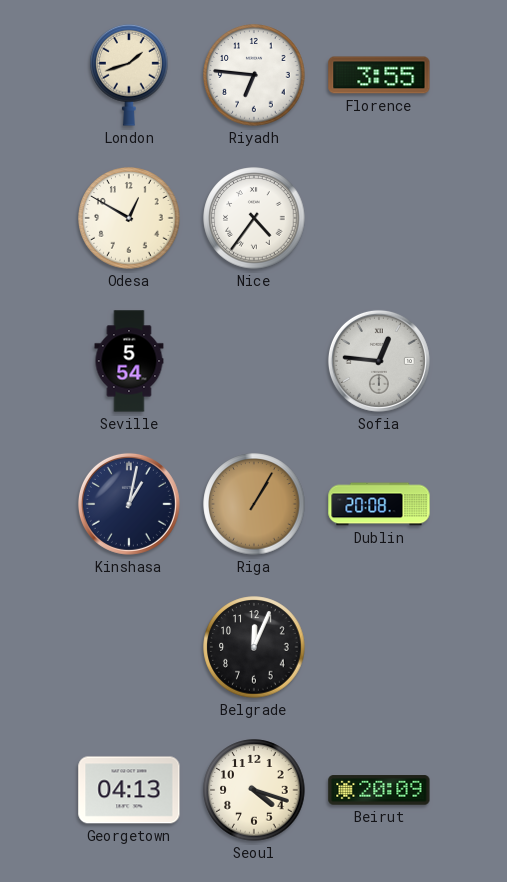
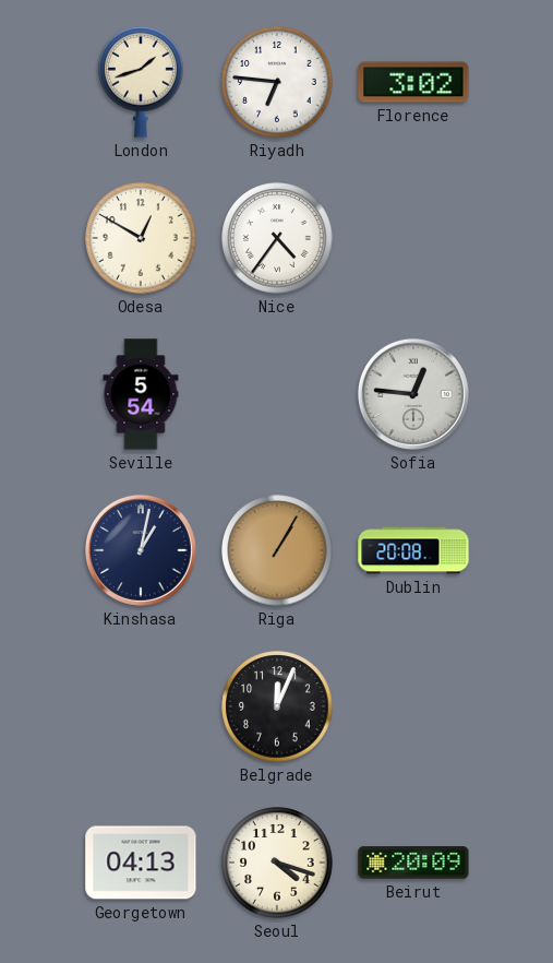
Florence: 3:55 -> 3:02
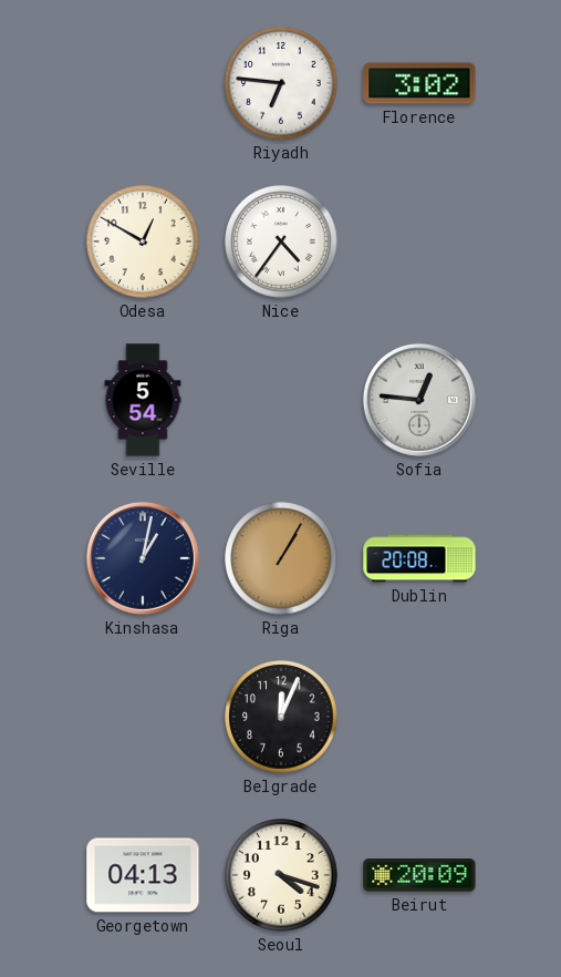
London: 1:42 -> none
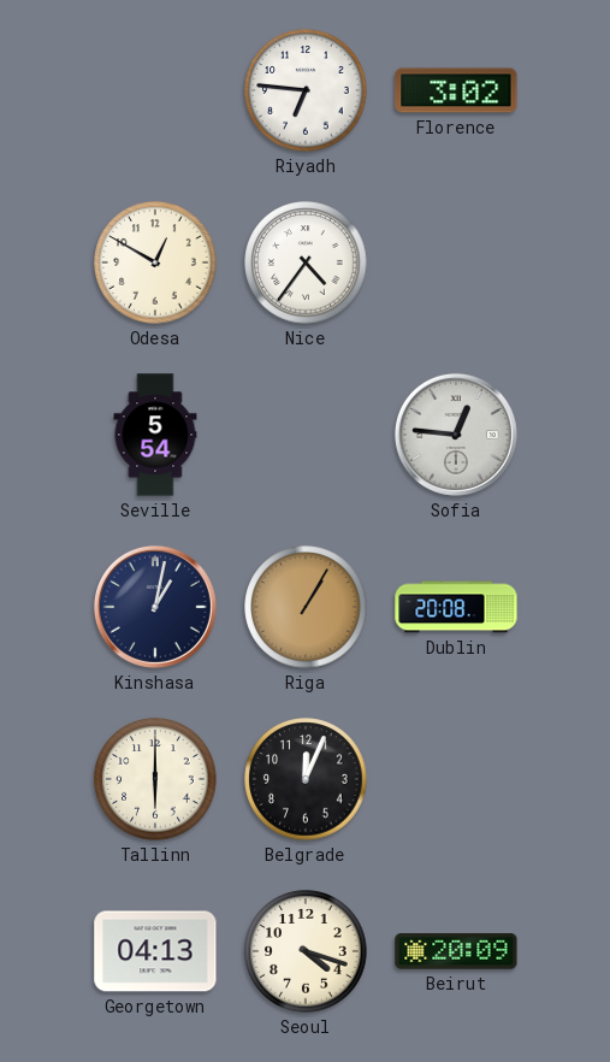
Tallinn: none -> 6:00
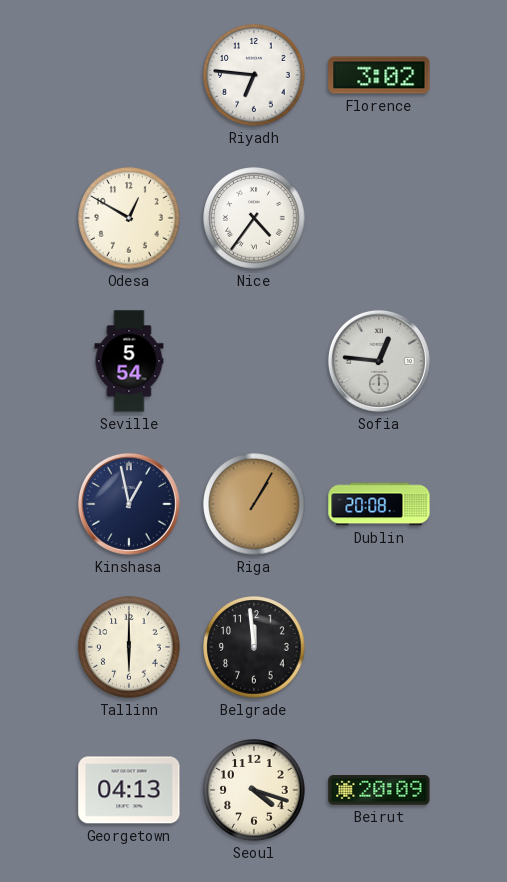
Kinshasa: 1:02 -> 12:58
Belgrade: 12:04 -> 11:59
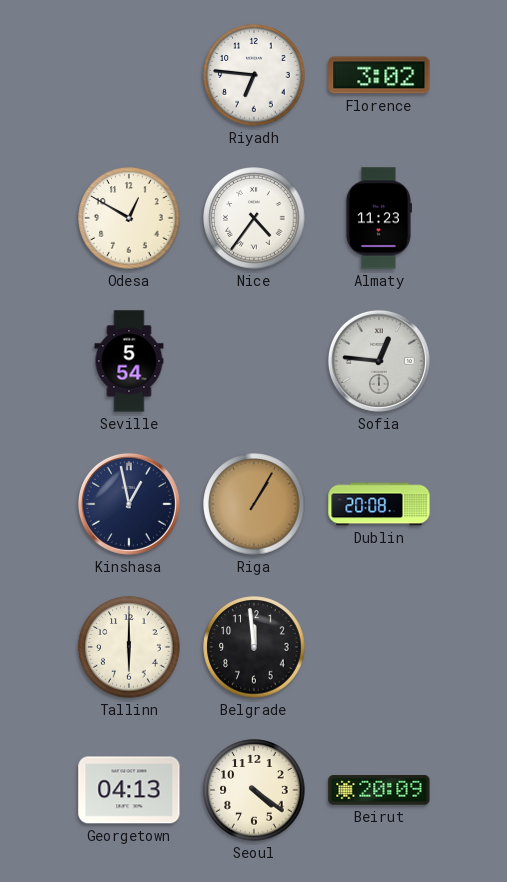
Almaty: none -> 11:23
Seoul: 4:18 -> 4:21
